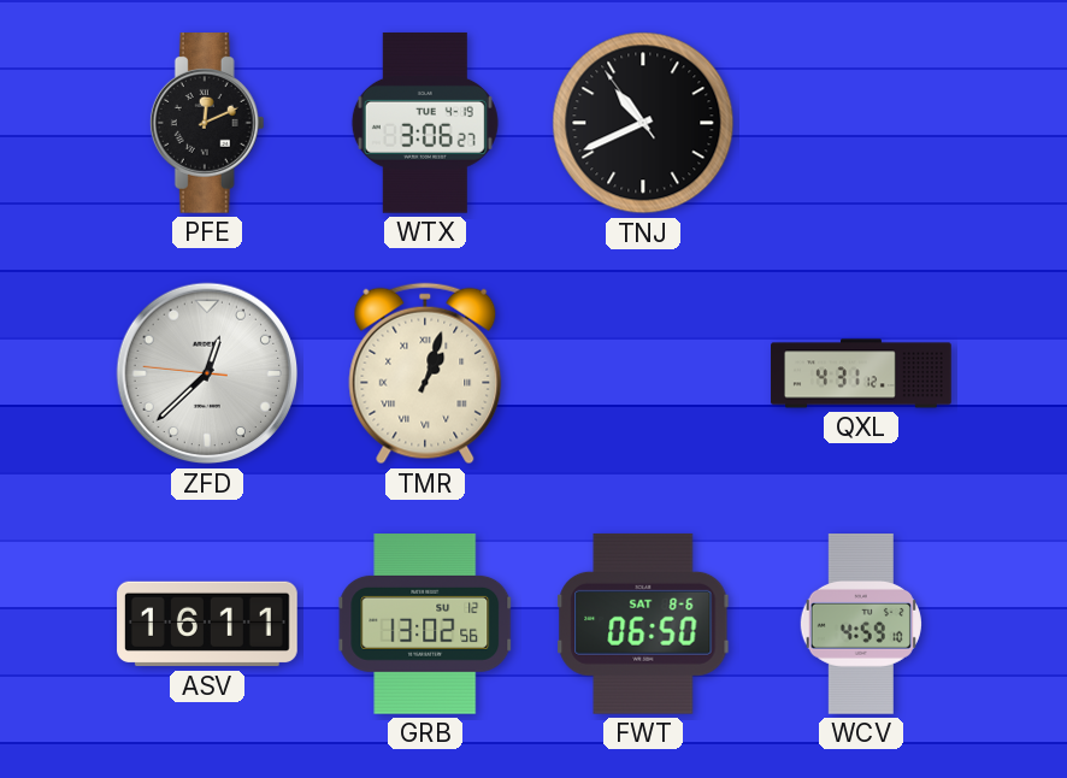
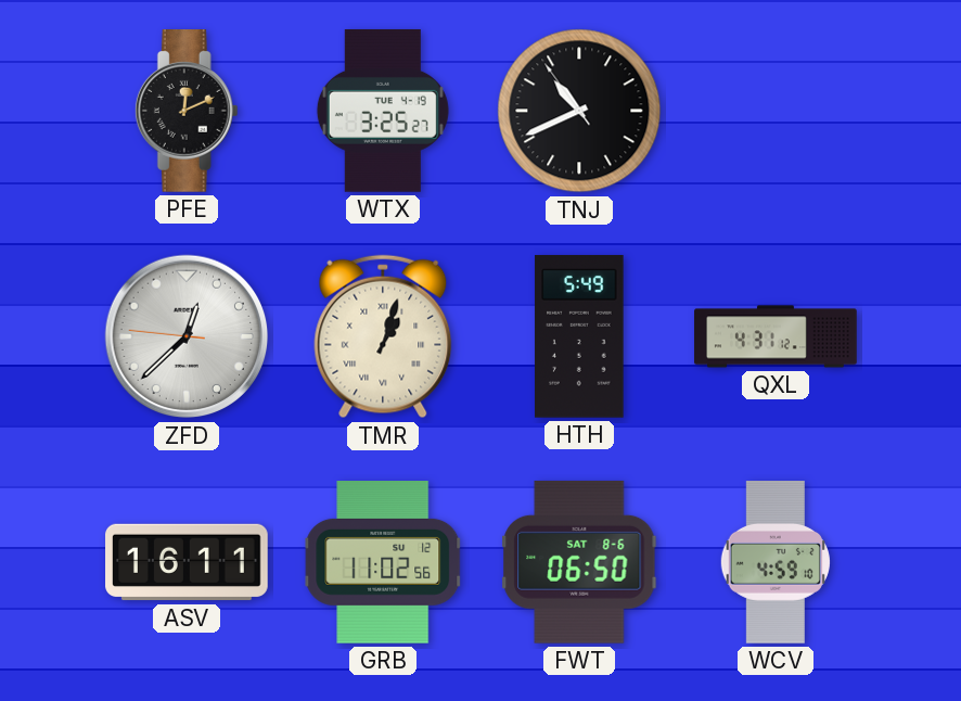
WTX: 3:06 -> 3:25
HTH: none -> 5:49
GRB: 13:02 -> 11:02
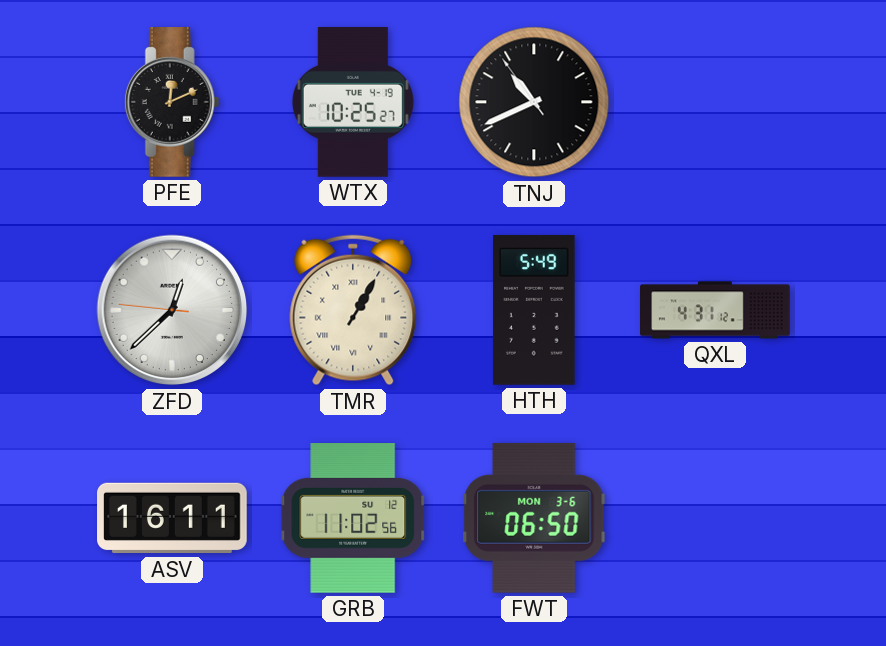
WTX: 3:25 -> 10:25
TMR: 1:03 -> 1:05
FWT date: SAT 8-6 -> MON 3-6
WCV: 4:59 -> none
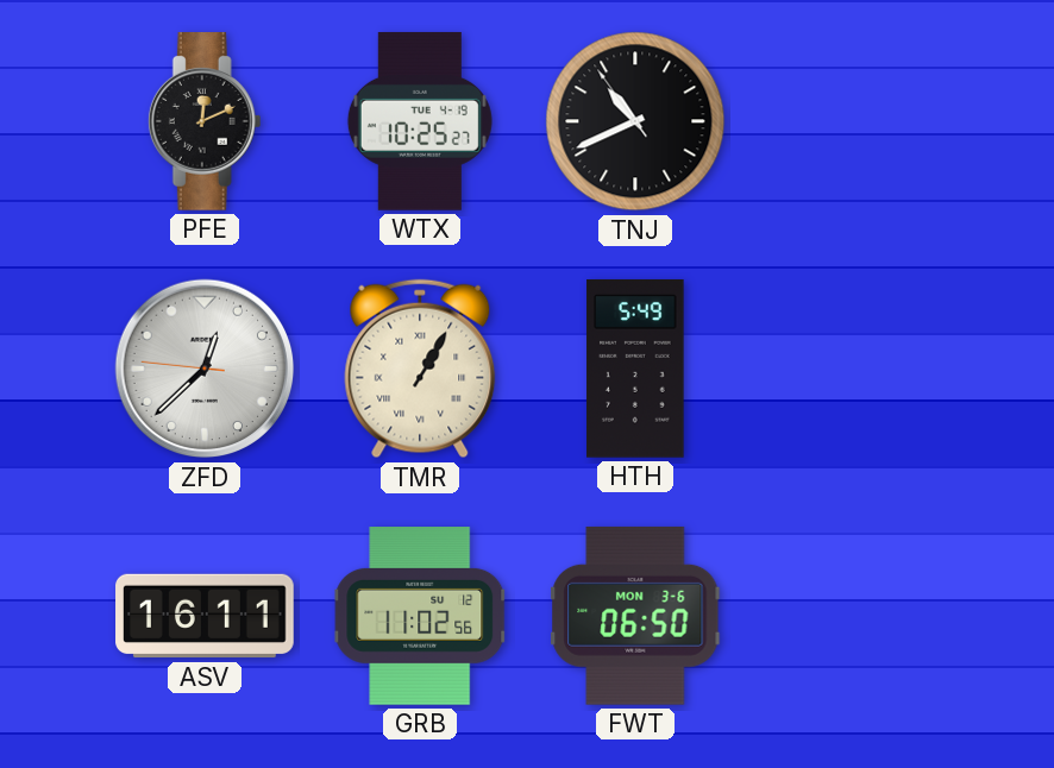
QXL: 4:31 -> none
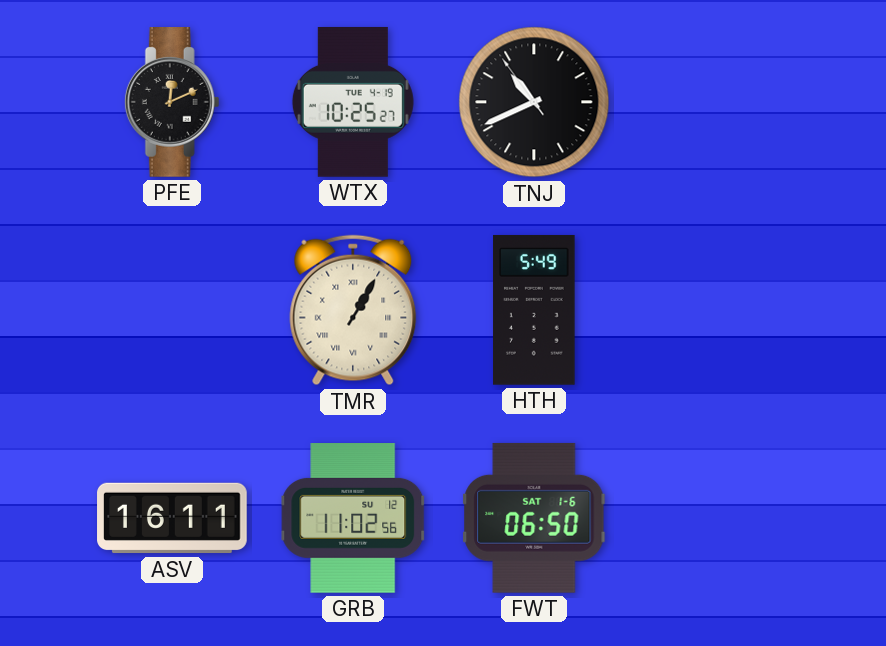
ZFD: 12:37 -> none
FWT date: MON 3-6 -> SAT 1-6
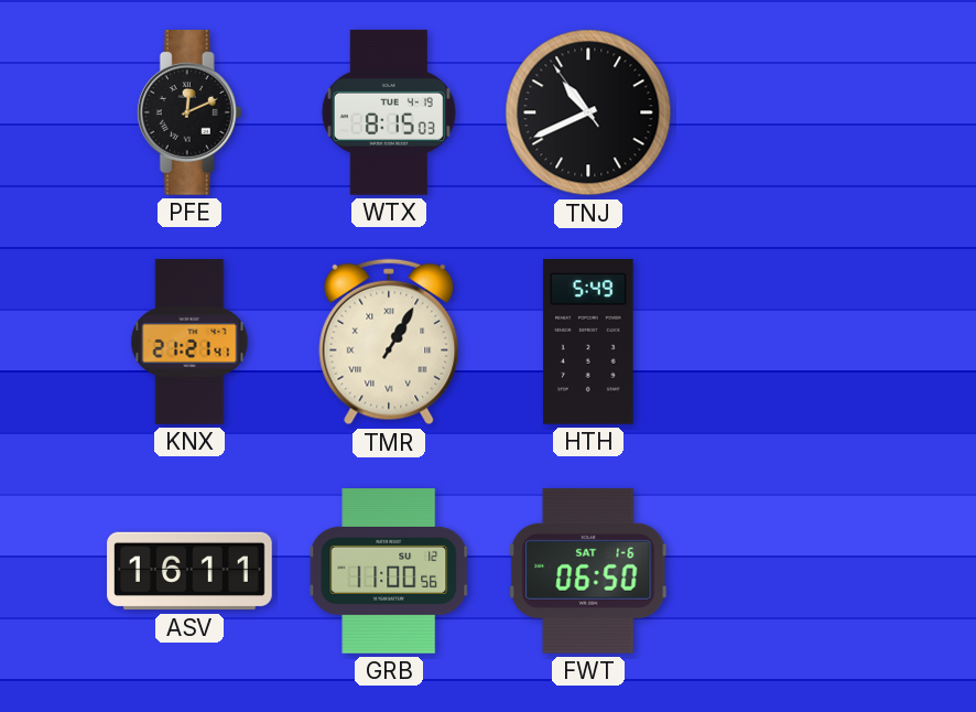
WTX: 10:25 -> 8:15
KNX: none -> 21:21
GRB: 11:02 -> 11:00
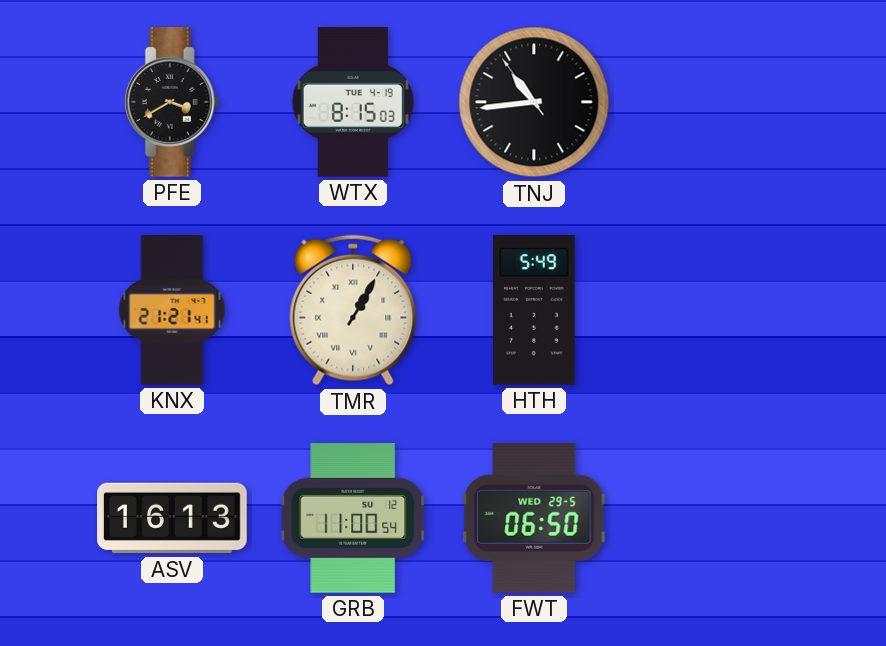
PFE: 12:11 -> 3:40
TNJ: 10:40 -> 10:43
ASV: 16:11 -> 16:13
GRB: 11:00:56 -> 11:00:54
FWT date: SAT 1-6 -> WED 29-5
